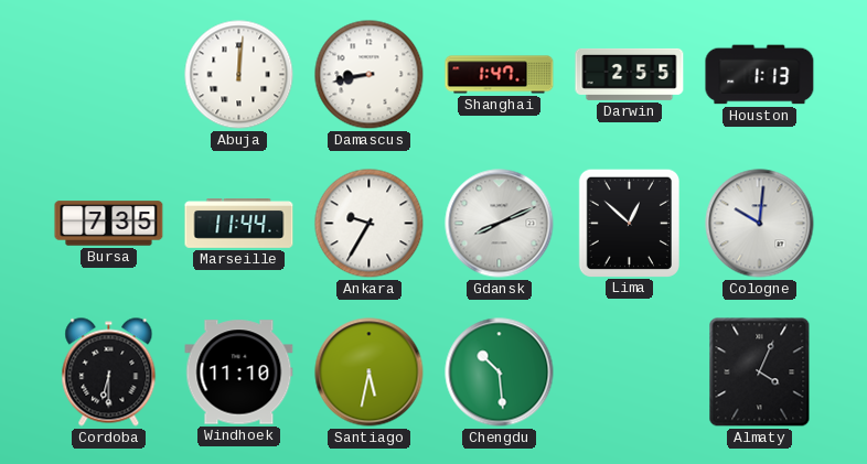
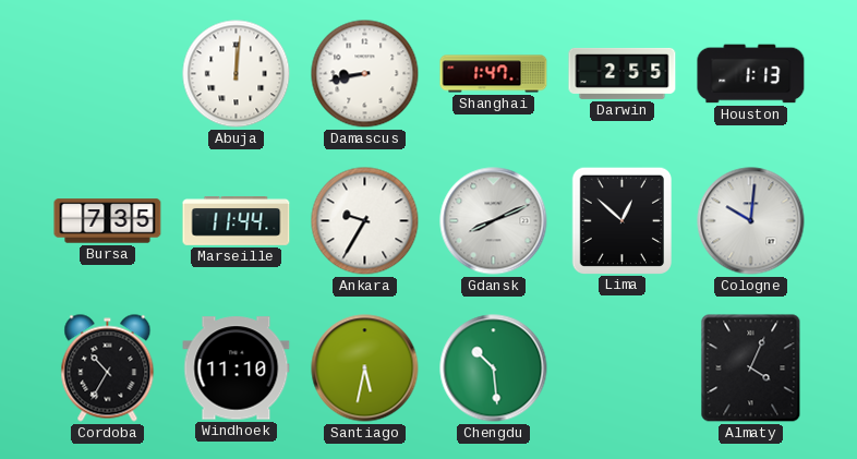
Cordoba: 6:30 -> 10:35
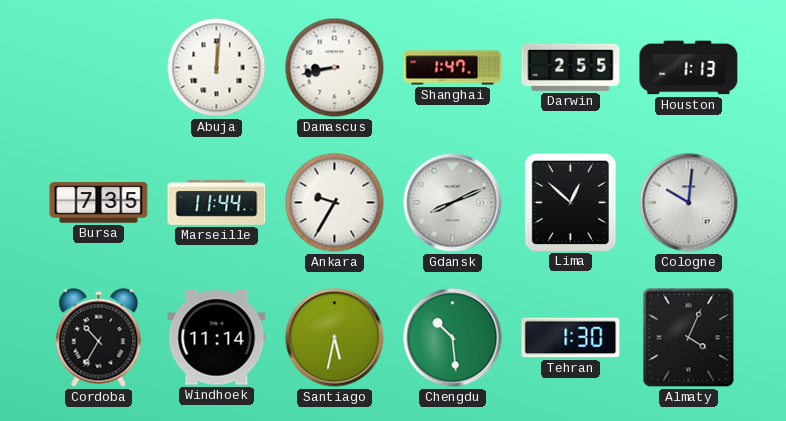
Windhoek: 11:10 -> 11:14
Tehran: none -> 1:30
